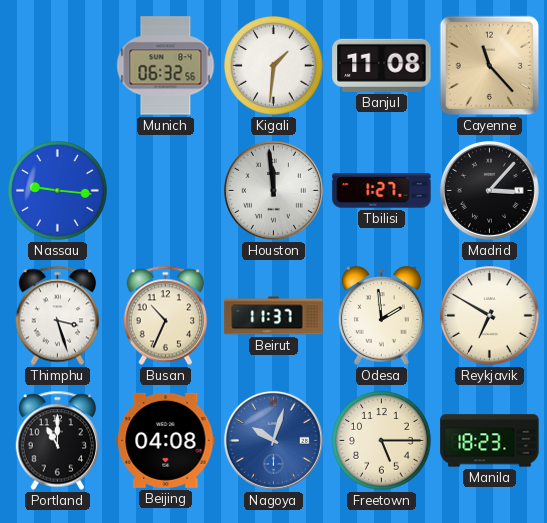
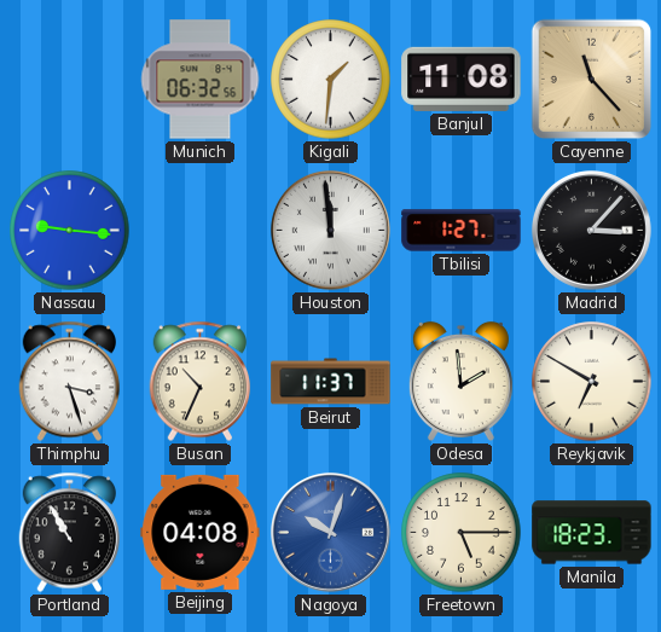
Portland: 11:00 -> 10:55
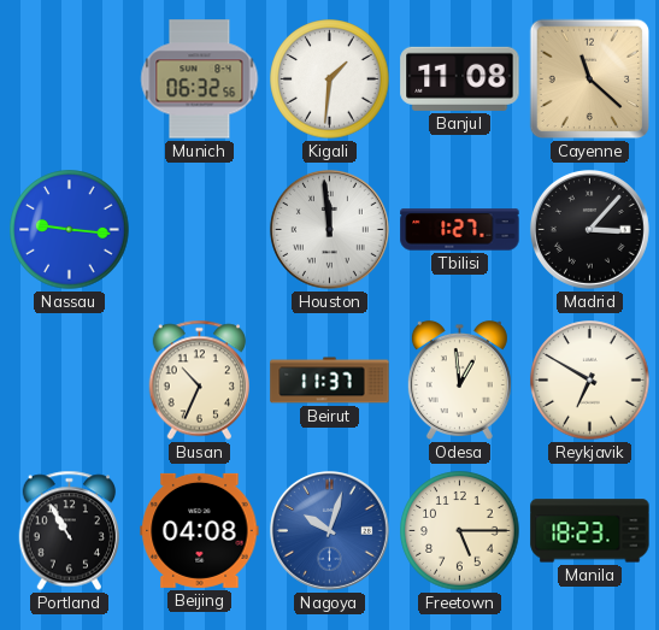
Cayenne: 11:23 -> 11:22
Thimphu: 3:27 -> none
Odesa: 1:59 -> 12:59
